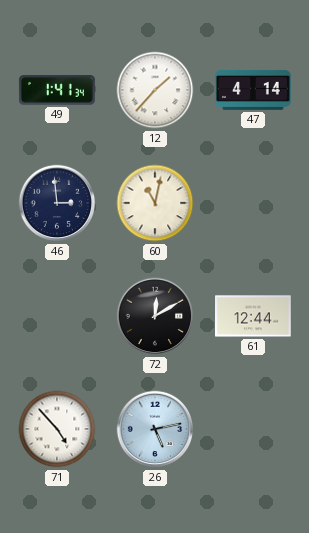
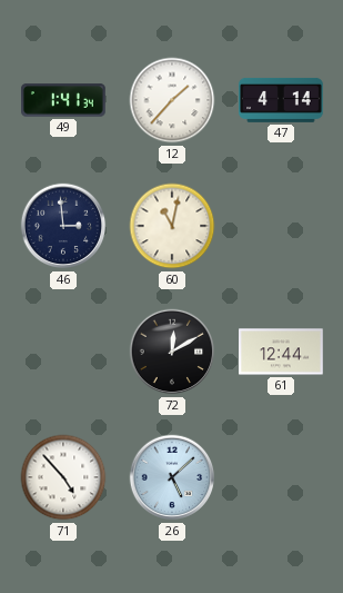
26: 5:13 -> 5:08
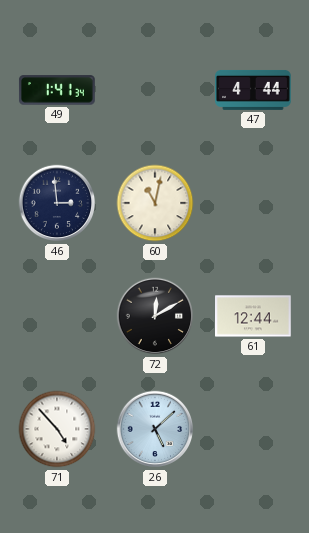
12: 1:37 -> none
47: 4:14 -> 4:44
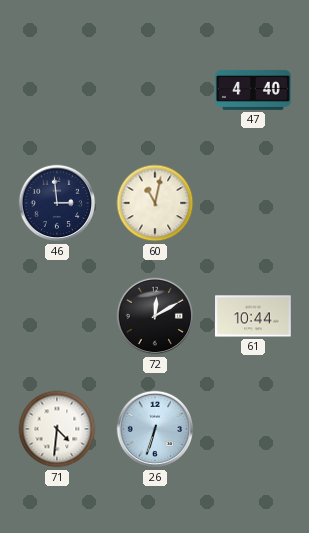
49: 1:41 -> none
47: 4:44 -> 4:40
61: 12:44 -> 10:44
71: 4:53 -> 4:31
26: 5:08 -> 6:33
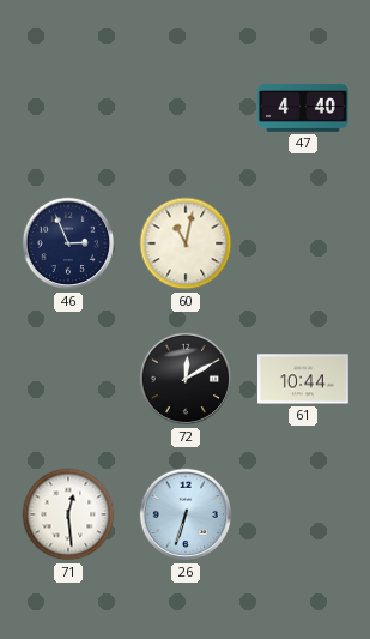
46: 2:59 -> 2:56
71: 4:31 -> 12:29
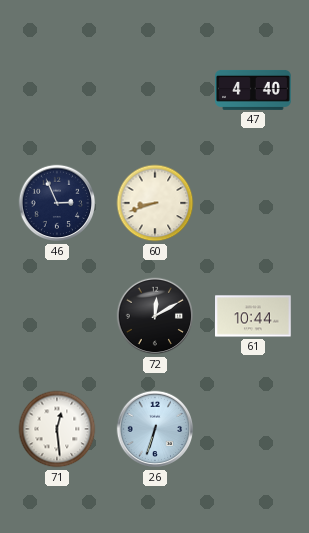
60: 11:02 -> 8:42
